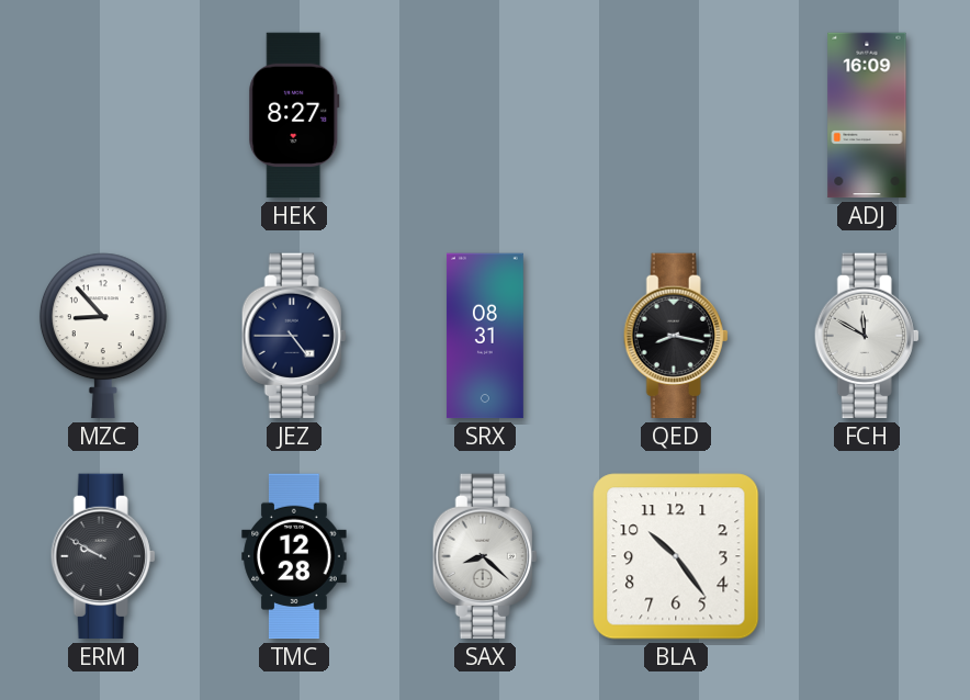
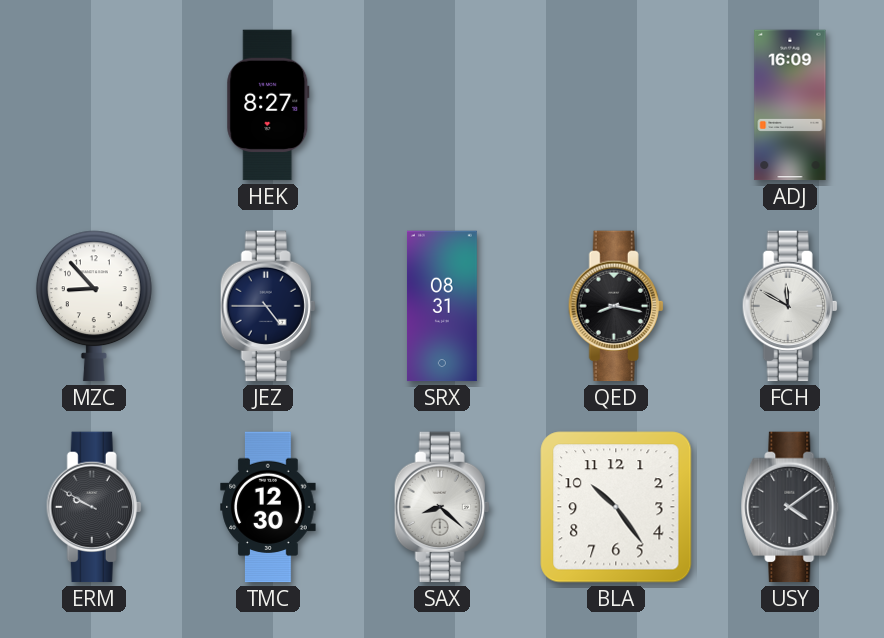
TMC: 12:28 -> 12:30
USY: none -> 4:09
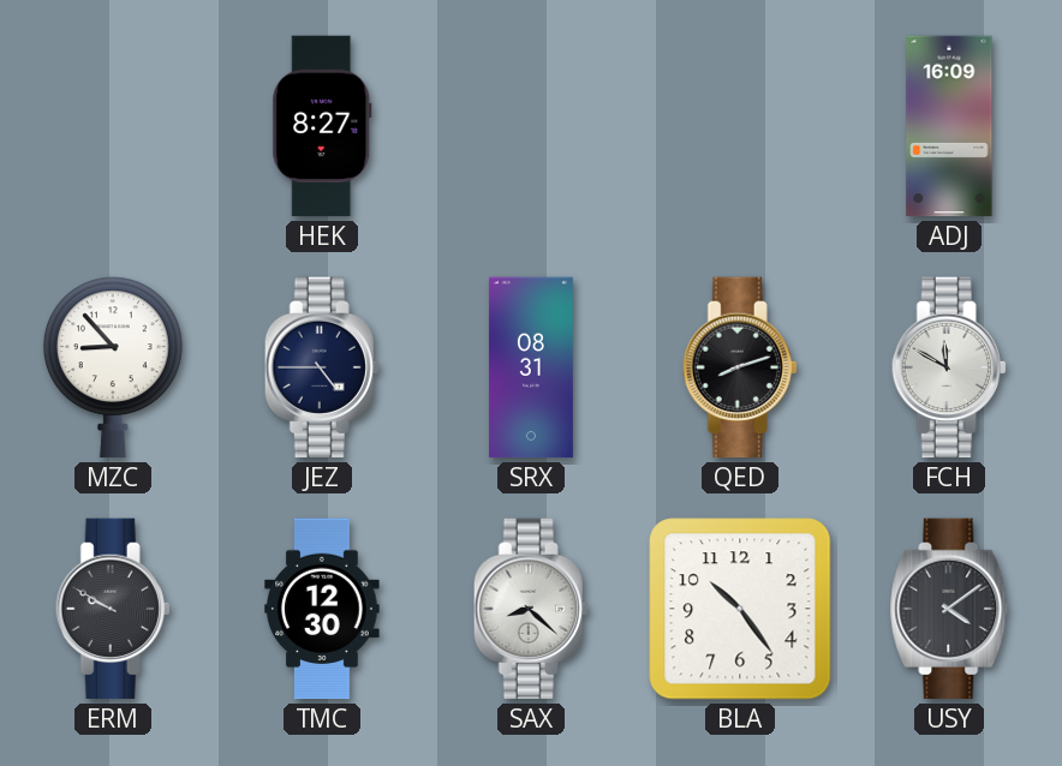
QED: 8:17 -> 8:12
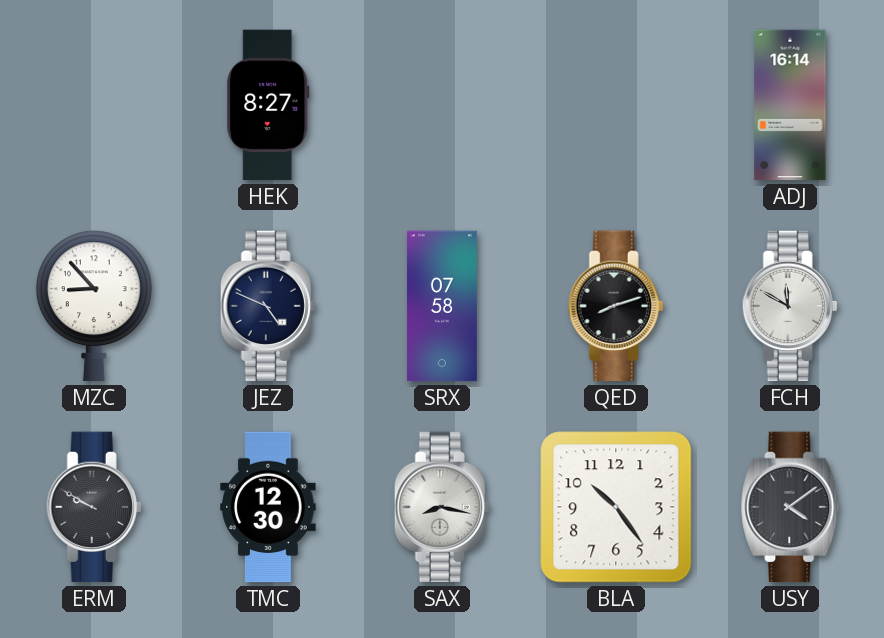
ADJ: 16:09 -> 16:14
JEZ: 4:45 -> 4:49
SRX: 08:31 -> 07:58
SAX: 8:22 -> 8:17
